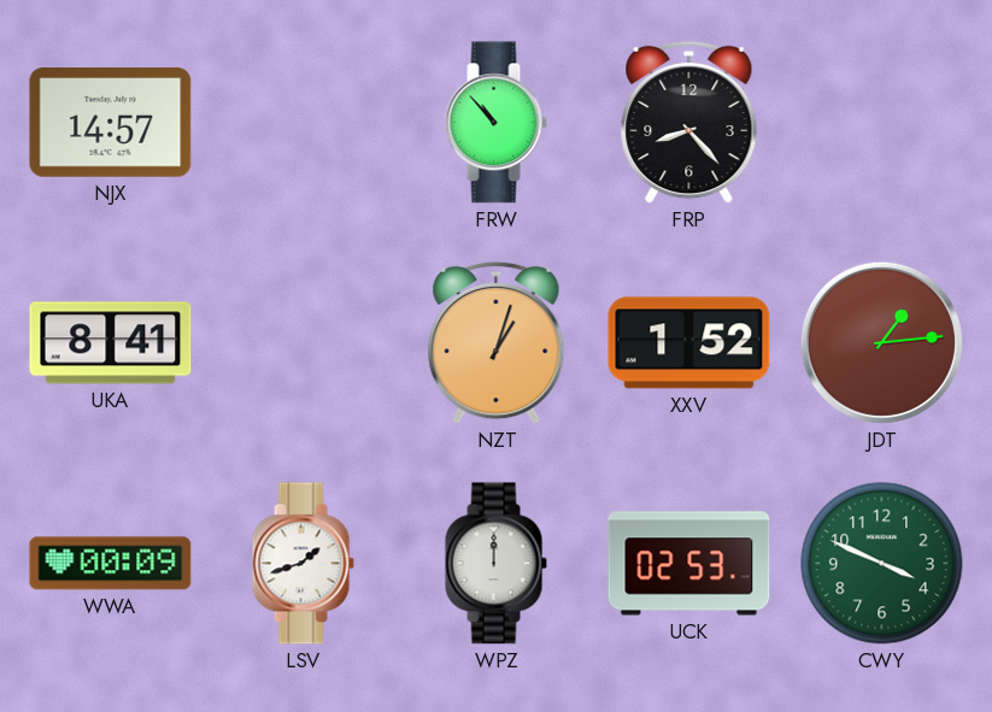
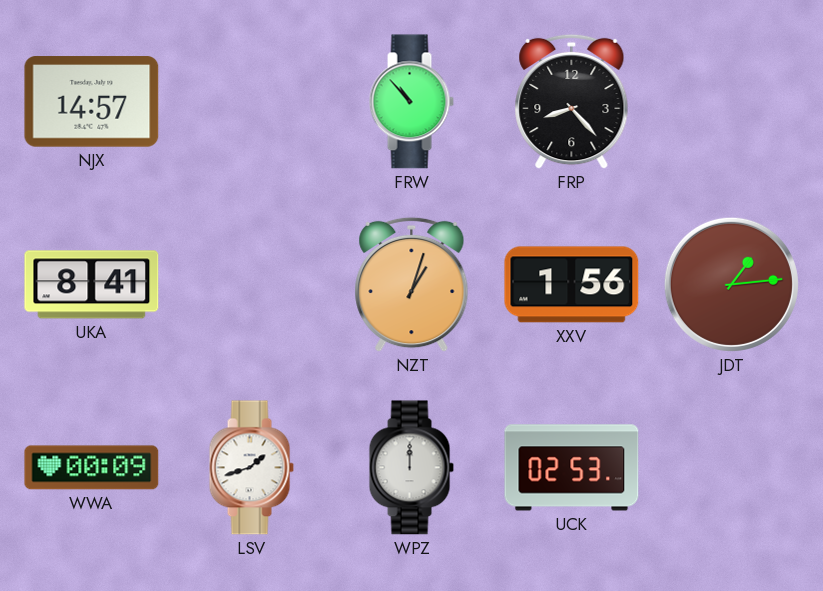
XXV: 1:52 -> 1:56
CWY: 3:49 -> none
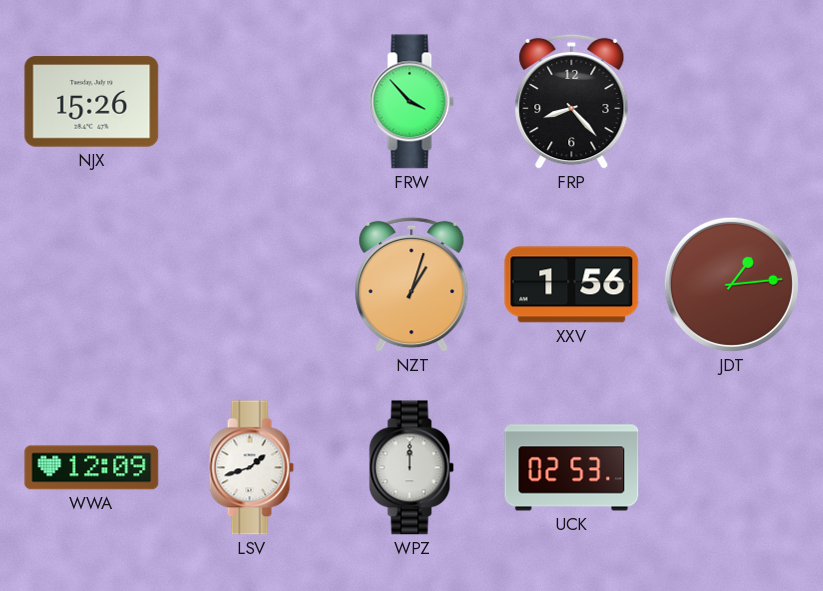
NJX: 14:57 -> 15:26
FRW: 10:53 -> 3:53
UKA: 8:41 -> none
WWA: 00:09 -> 12:09
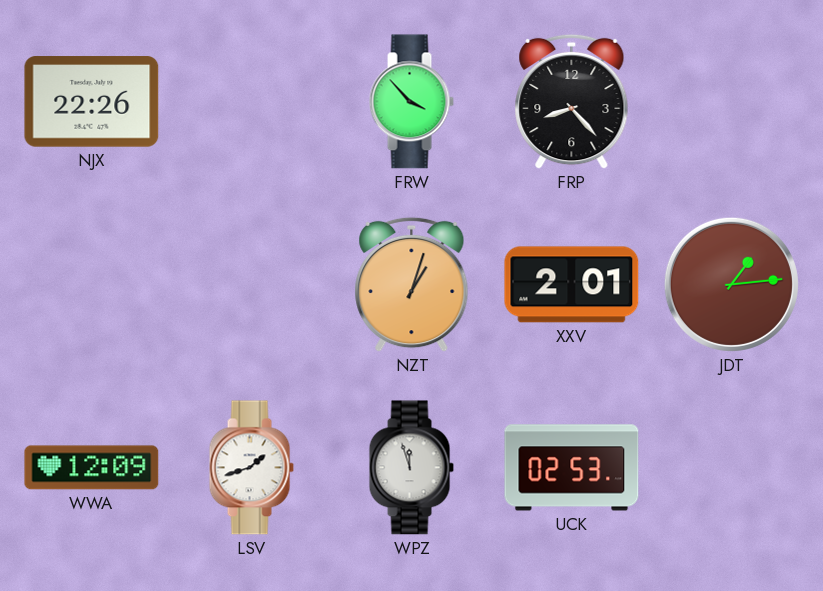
NJX: 15:26 -> 22:26
XXV: 1:56 -> 2:01
WPZ: 12:00 -> 11:57
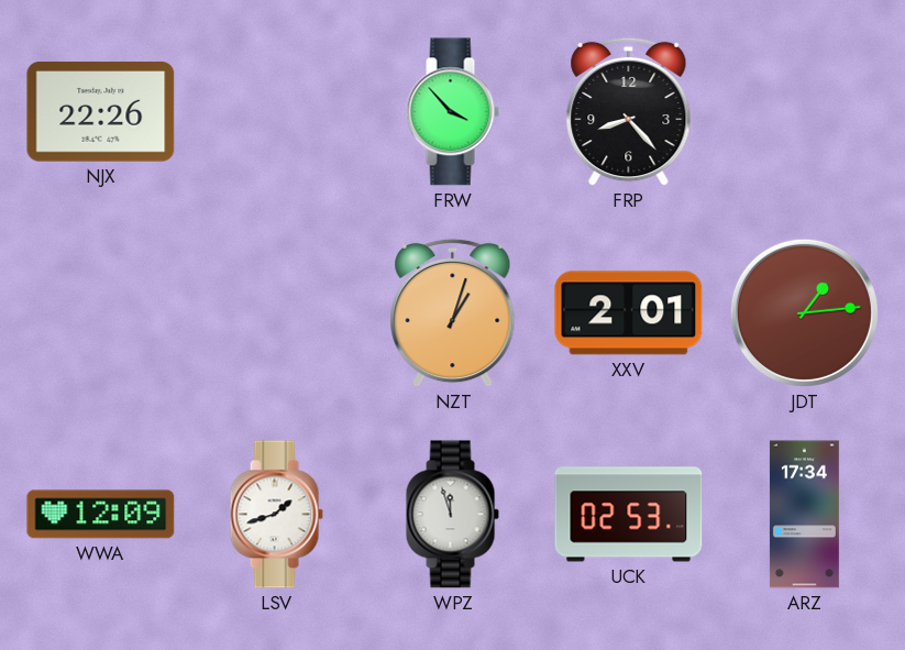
ARZ: none -> 17:34
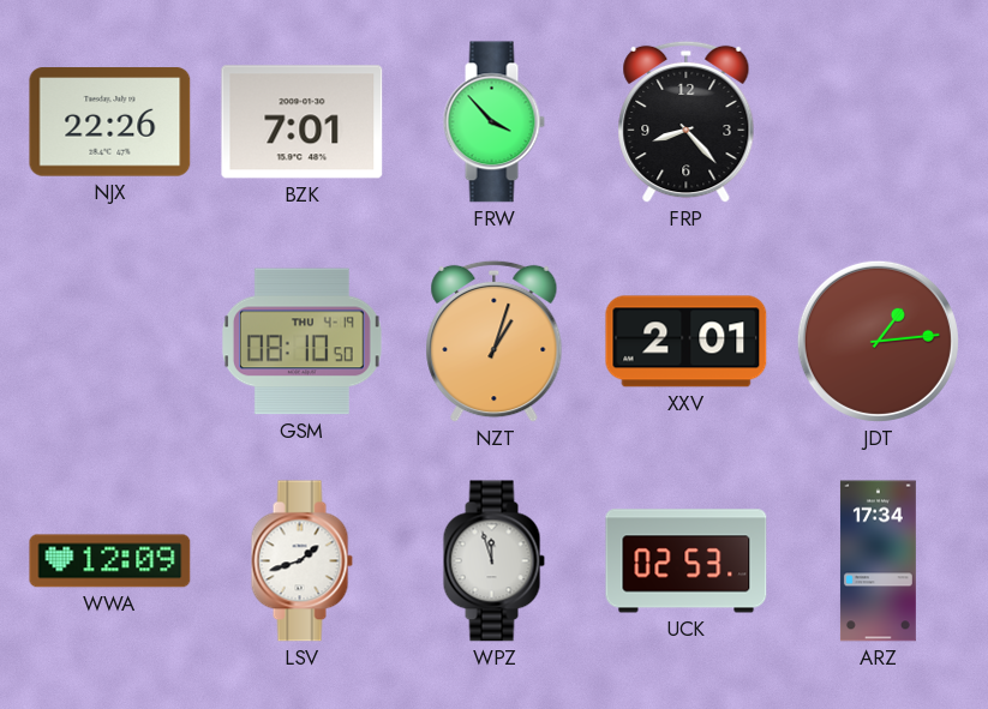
BZK: none -> 7:01
GSM: none -> 08:10
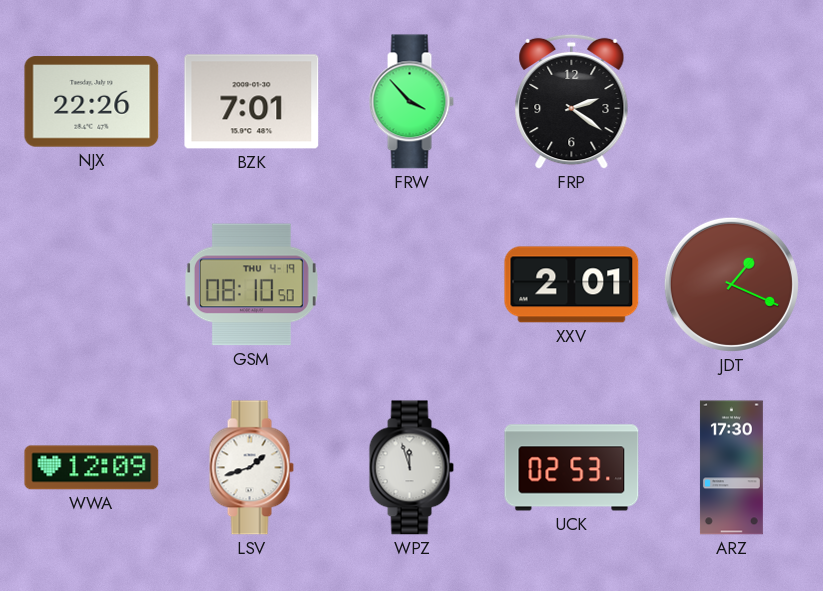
FRP: 8:23 -> 2:21
NZT: 1:03 -> none
JDT: 1:14 -> 1:19
ARZ: 17:34 -> 17:30
